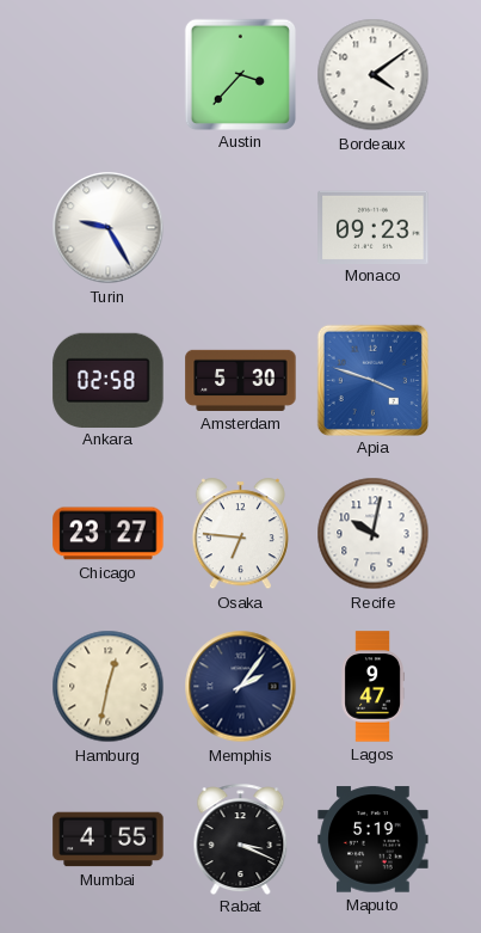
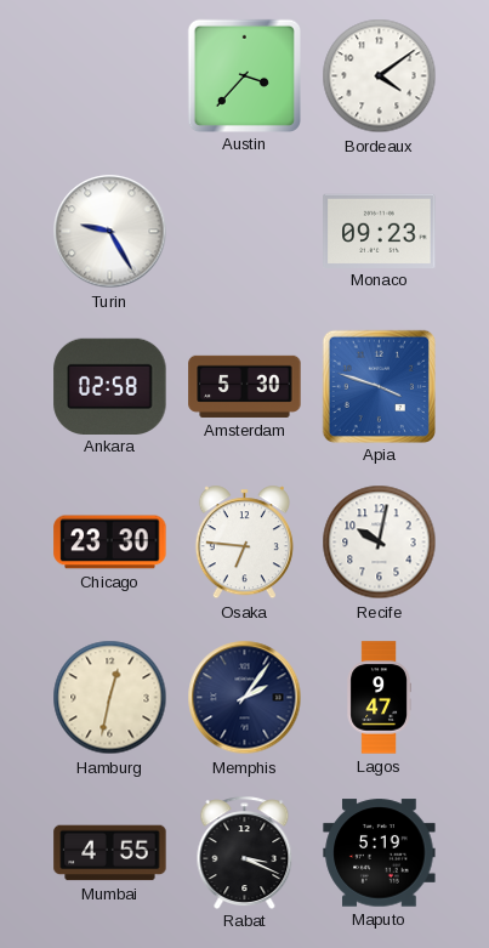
Chicago: 23:27 -> 23:30
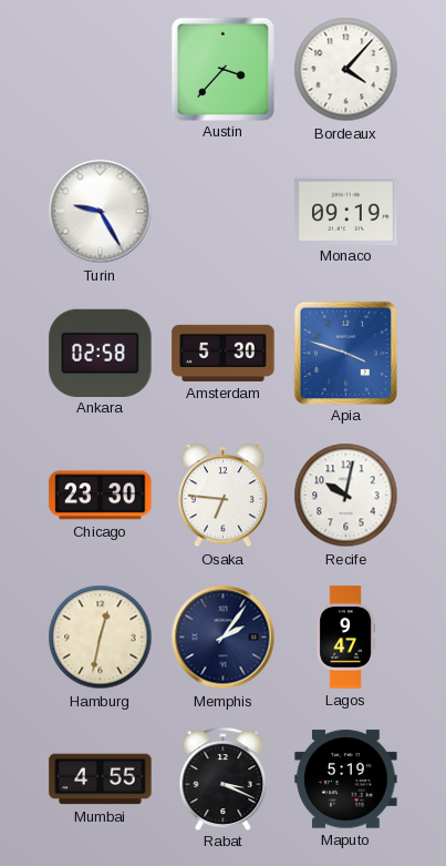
Bordeaux: 4:09 -> 4:07
Monaco: 09:23 -> 09:19
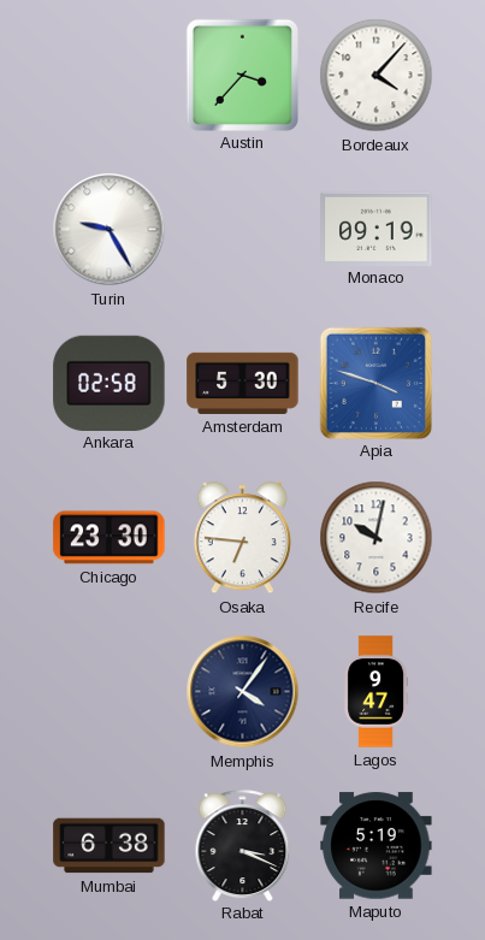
Hamburg: 12:32 -> none
Memphis: 2:06 -> 4:06
Mumbai: 4:55 -> 6:38
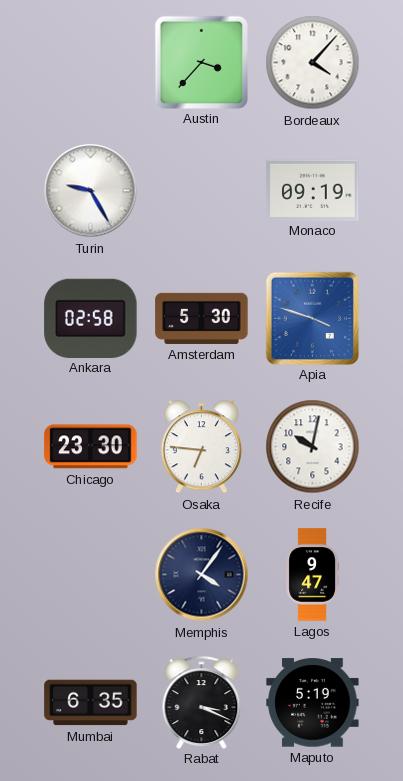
Mumbai: 6:38 -> 6:35
